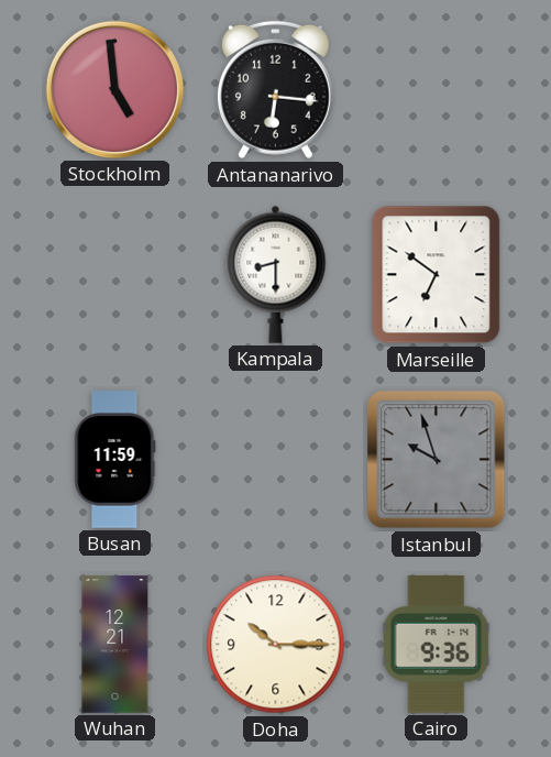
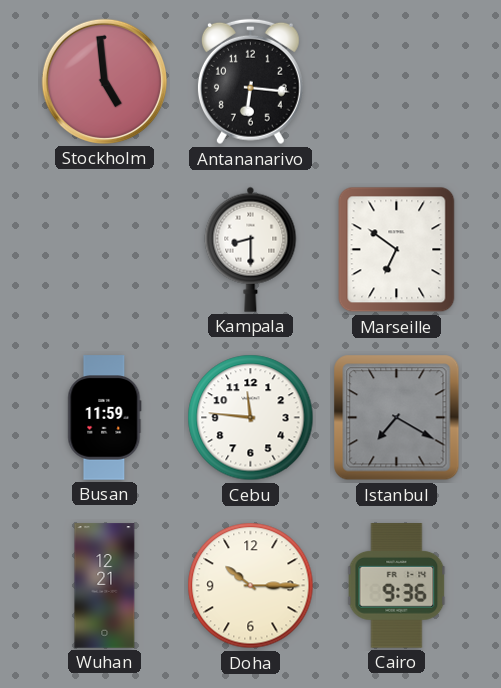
Cebu: none -> 11:46
Istanbul: 9:57 -> 7:20
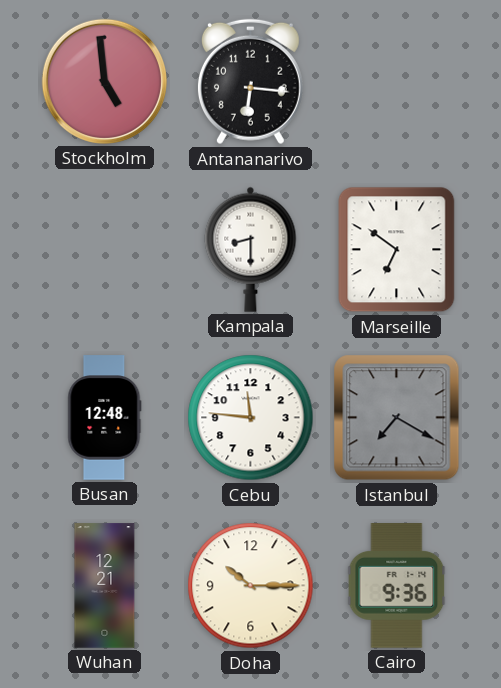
Busan: 11:59 -> 12:48
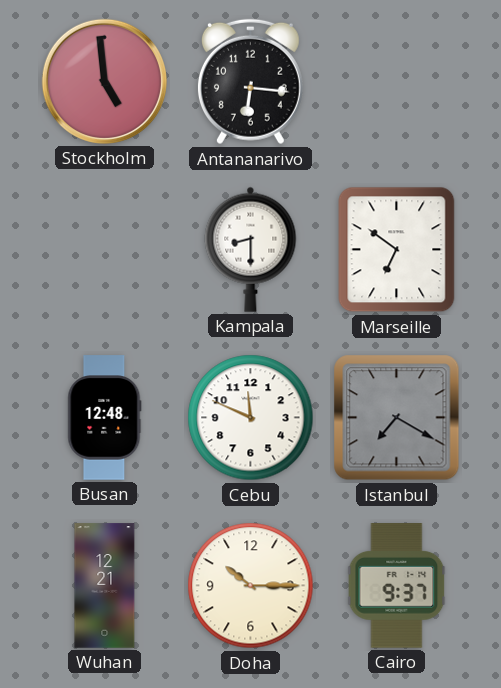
Cebu: 11:46 -> 11:49
Cairo: 9:36 -> 9:37
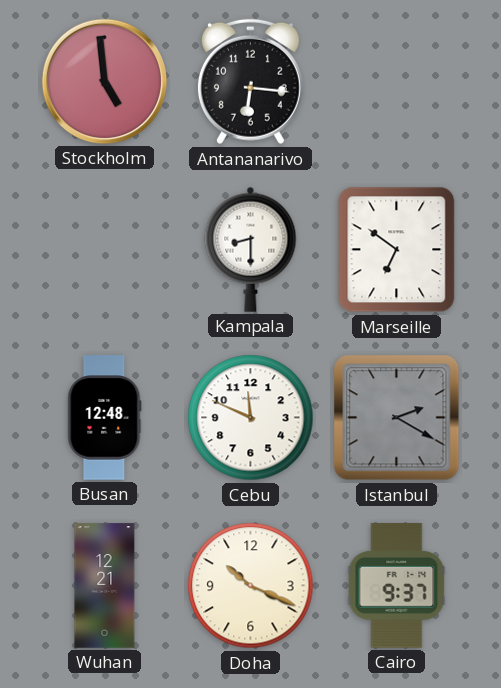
Istanbul: 7:20 -> 2:20
Doha: 10:15 -> 10:19
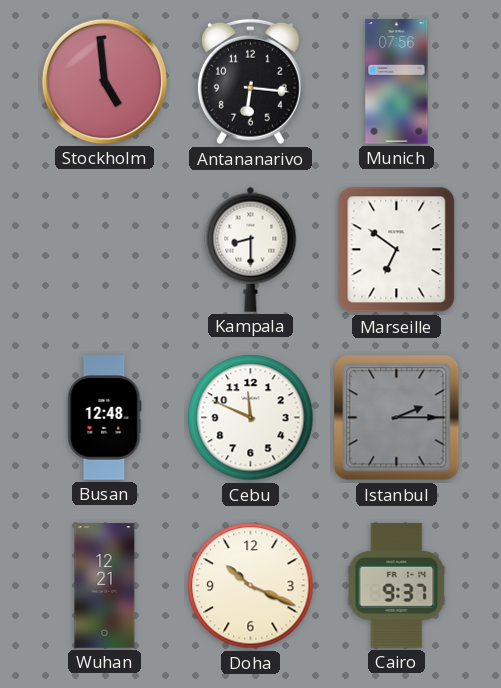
Munich: none -> 07:56
Istanbul: 2:20 -> 2:15
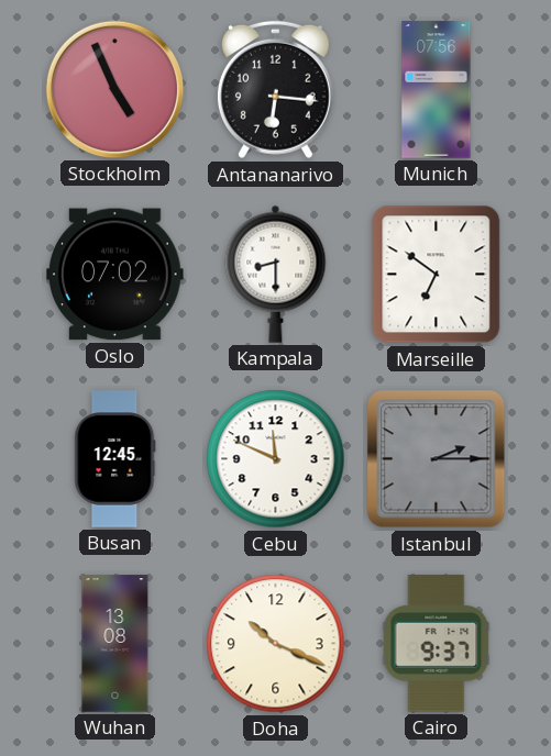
Stockholm: 4:59 -> 4:56
Oslo: none -> 07:02
Busan: 12:48 -> 12:45
Wuhan: 12:21 -> 13:08
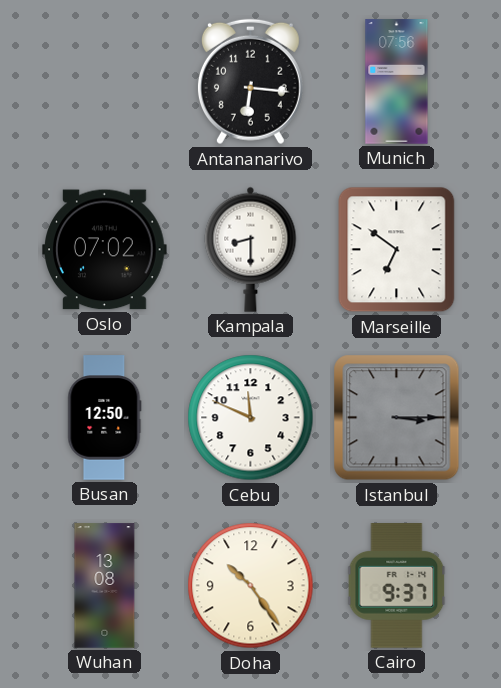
Stockholm: 4:56 -> none
Busan: 12:45 -> 12:50
Istanbul: 2:15 -> 3:15
Doha: 10:19 -> 10:24
